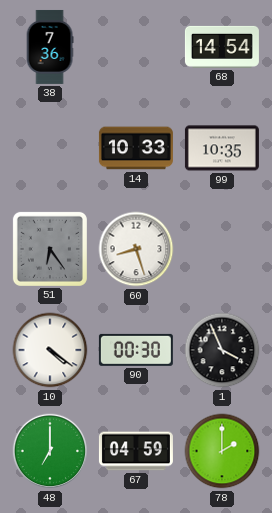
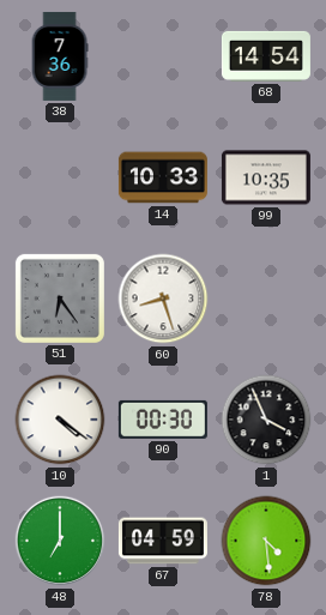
78: 2:00 -> 4:29
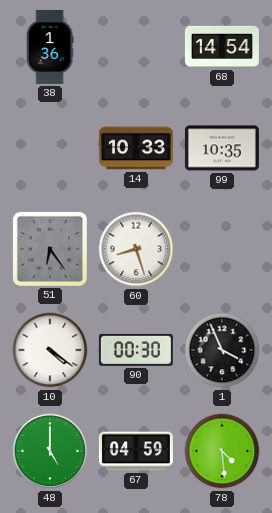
38: 7:36 -> 1:36
48: 7:00 -> 5:00
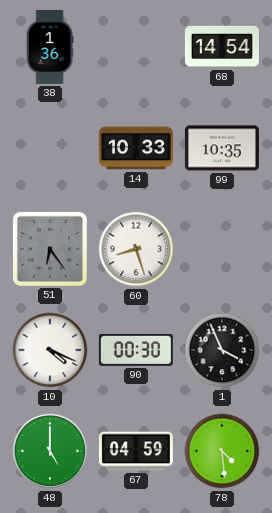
10: 4:21 -> 4:19
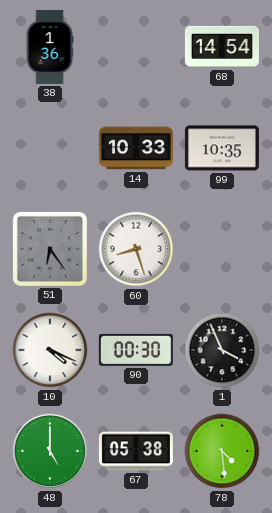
67: 04:59 -> 05:38
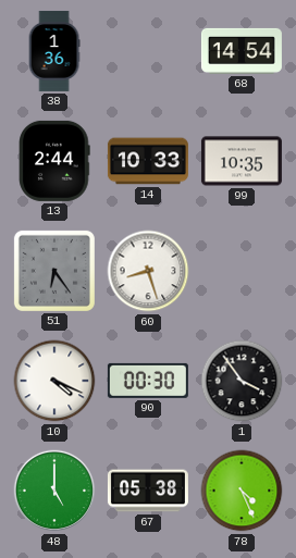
13: none -> 2:44
1: 3:56 -> 3:54
78: 4:29 -> 4:26
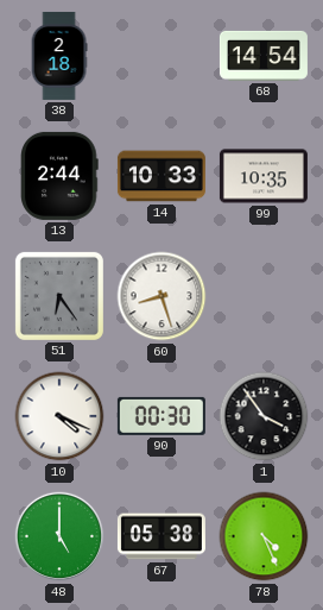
38: 1:36 -> 2:18
